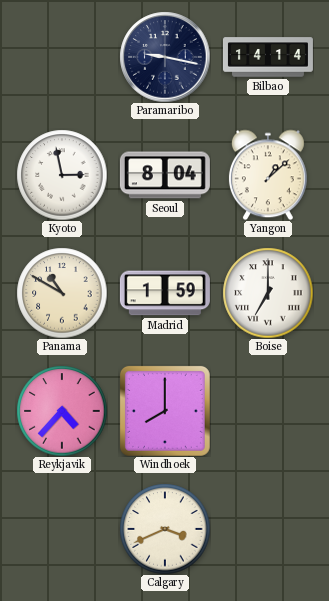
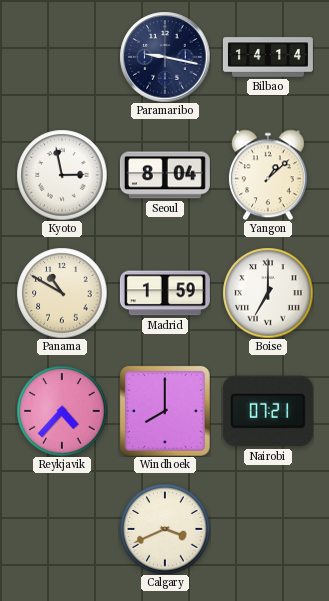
Nairobi: none -> 07:21
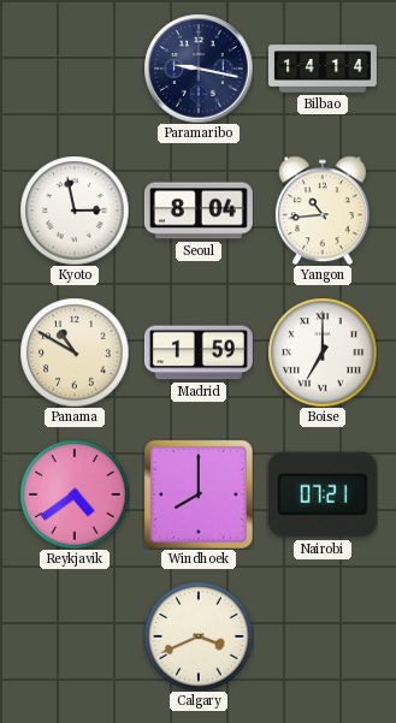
Yangon: 1:08 -> 10:44
Reykjavik: 4:37 -> 4:39
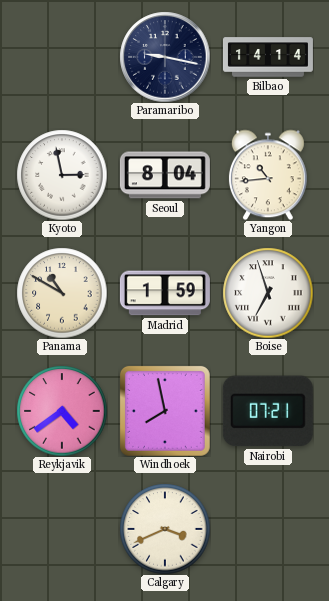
Boise: 7:00 -> 6:57
Windhoek: 8:00 -> 7:58
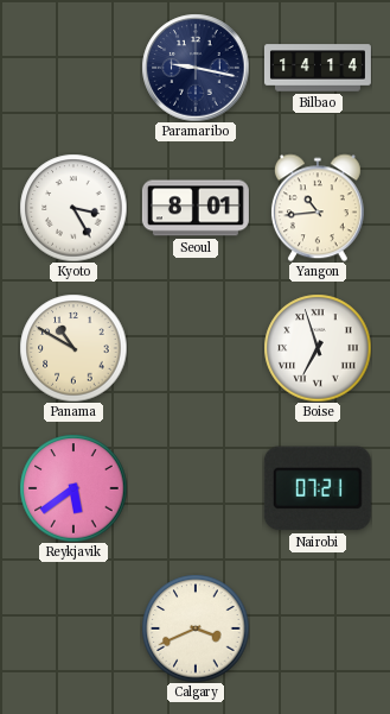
Kyoto: 2:58 -> 3:25
Seoul: 8:04 -> 8:01
Madrid: 1:59 -> none
Reykjavik: 4:39 -> 5:39
Windhoek: 7:58 -> none
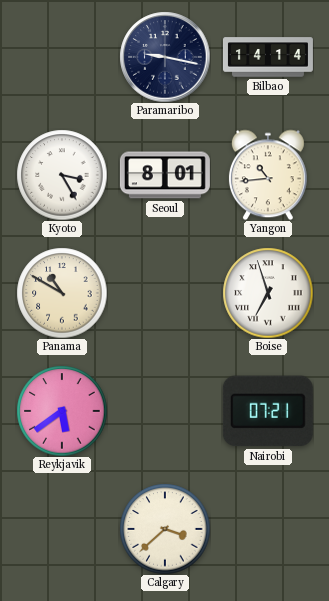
Calgary: 3:41 -> 3:38
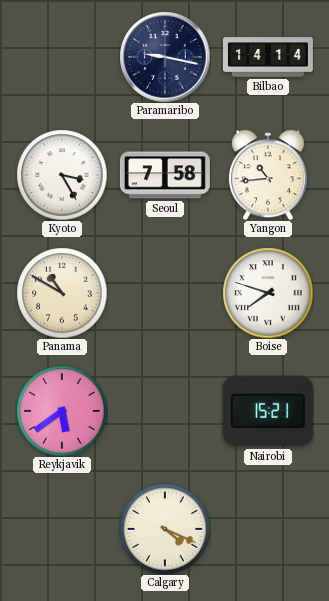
Seoul: 8:01 -> 7:58
Boise: 6:57 -> 7:48
Nairobi: 07:21 -> 15:21
Calgary: 3:38 -> 4:19
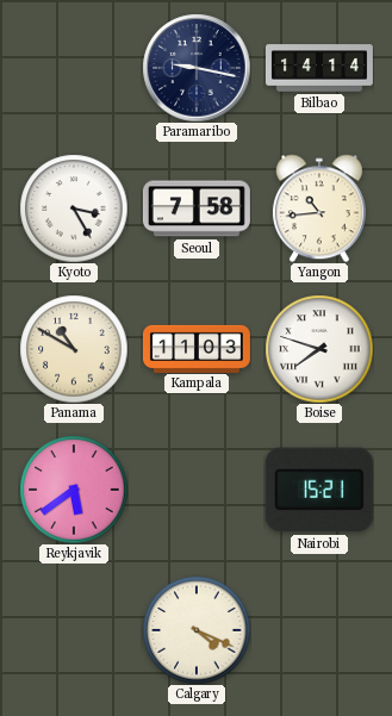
Kampala: none -> 11:03
